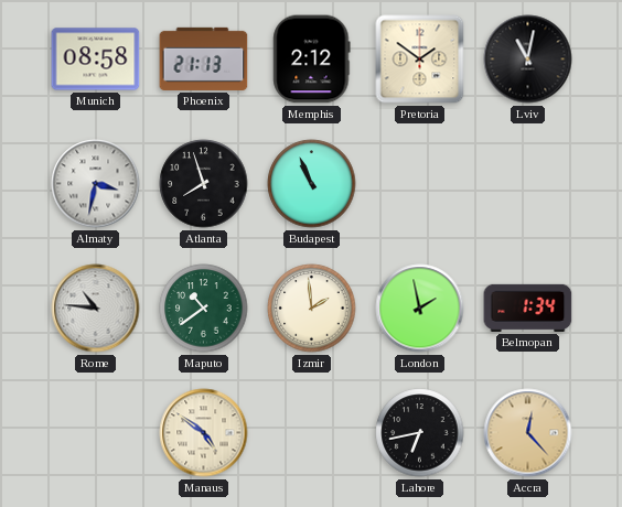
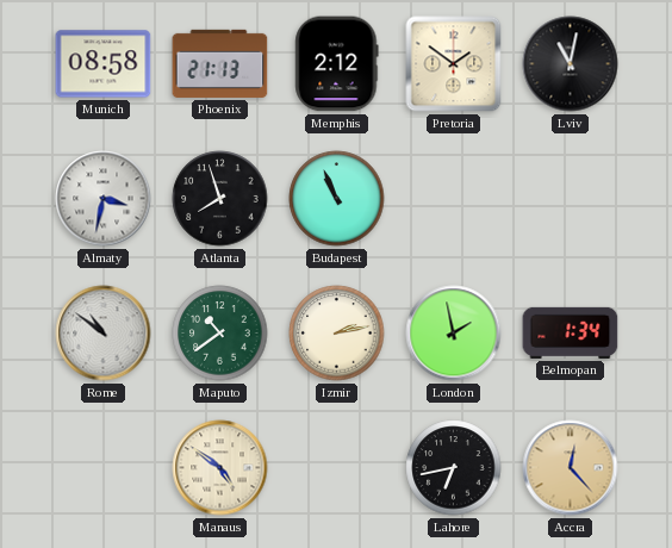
Rome: 10:46 -> 10:51
Izmir: 1:59 -> 2:13
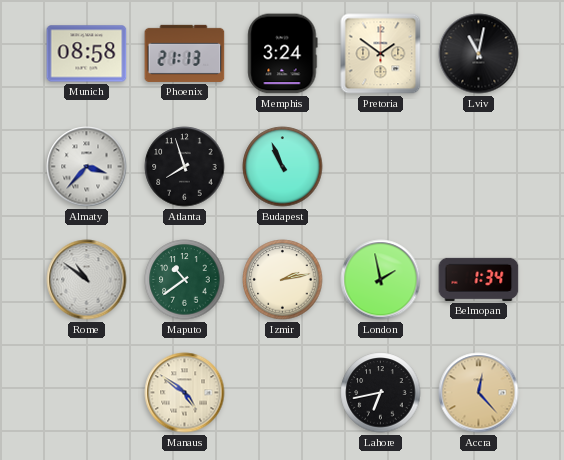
Memphis: 2:12 -> 3:24
Almaty: 3:32 -> 3:37
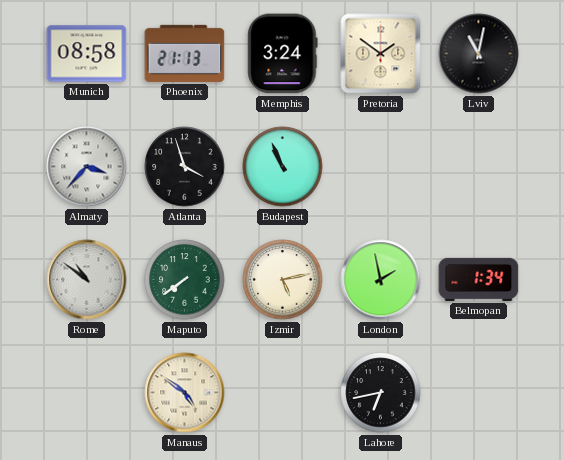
Atlanta: 7:57 -> 3:57
Maputo: 10:39 -> 7:39
Izmir: 2:13 -> 5:13
Accra: 12:23 -> none
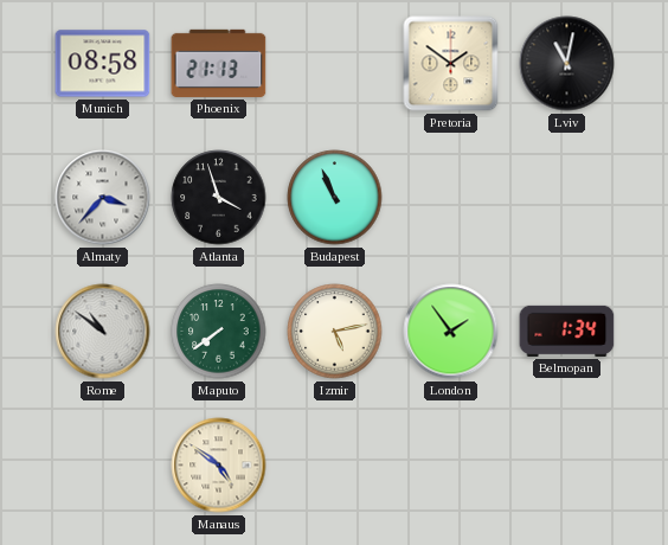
Memphis: 3:24 -> none
London: 1:58 -> 1:54
Lahore: 6:43 -> none
